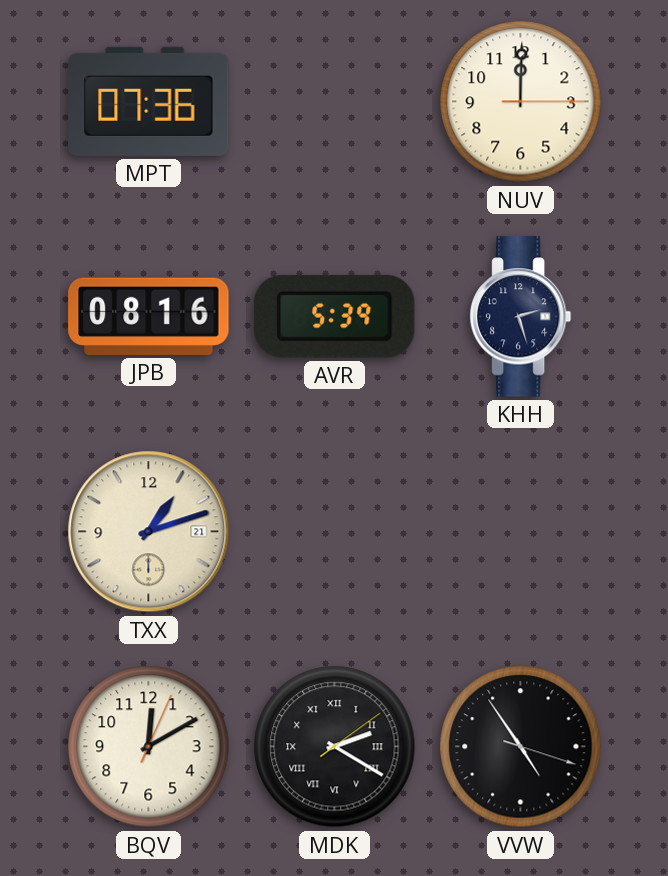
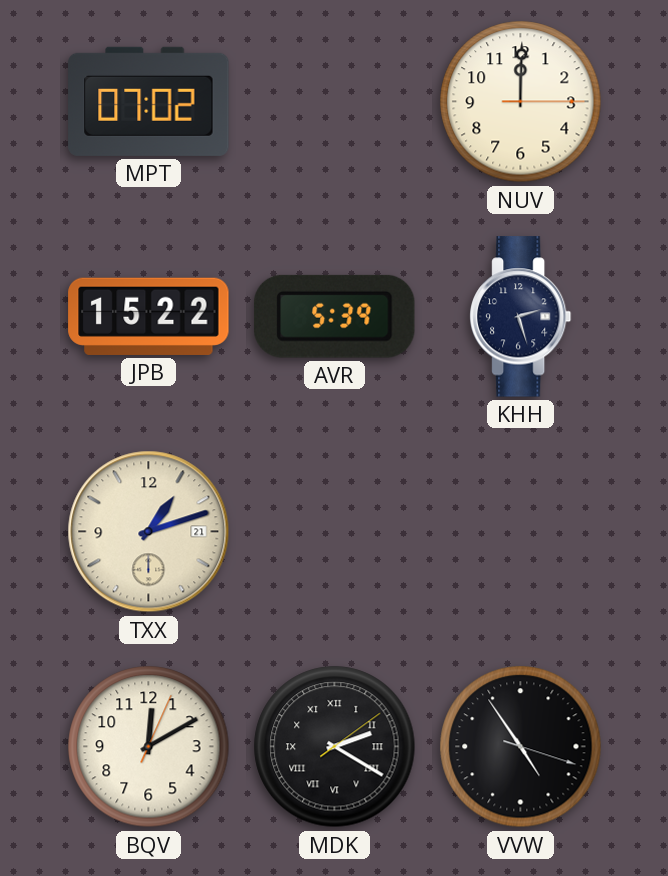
MPT: 07:36 -> 07:02
JPB: 08:16 -> 15:22
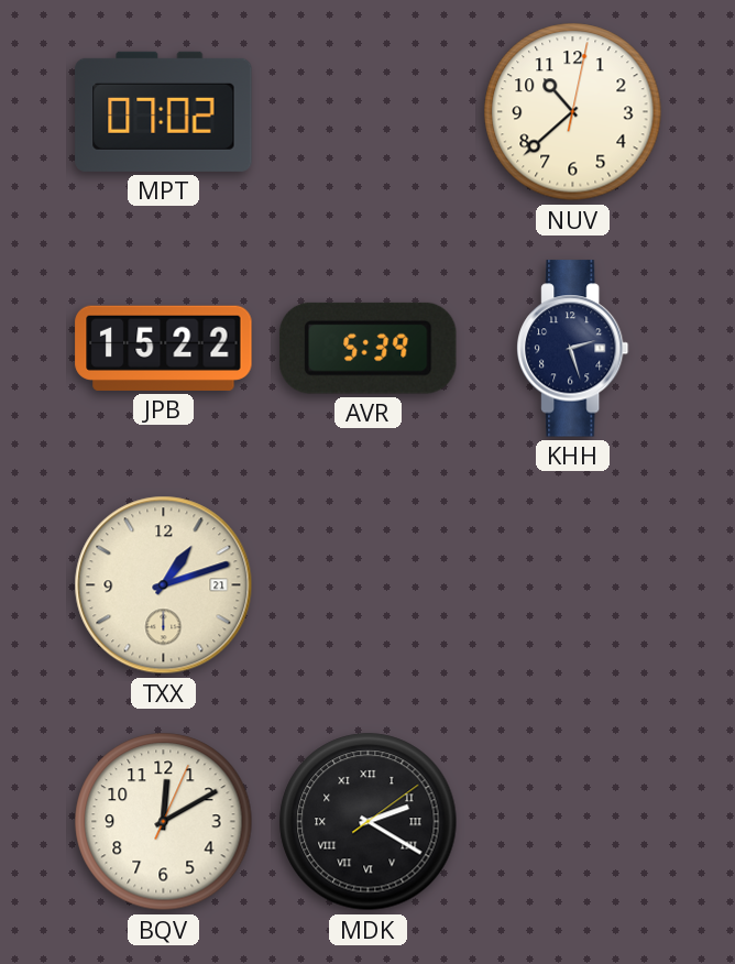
NUV: 12:00 -> 10:38
VVW: 4:54 -> none
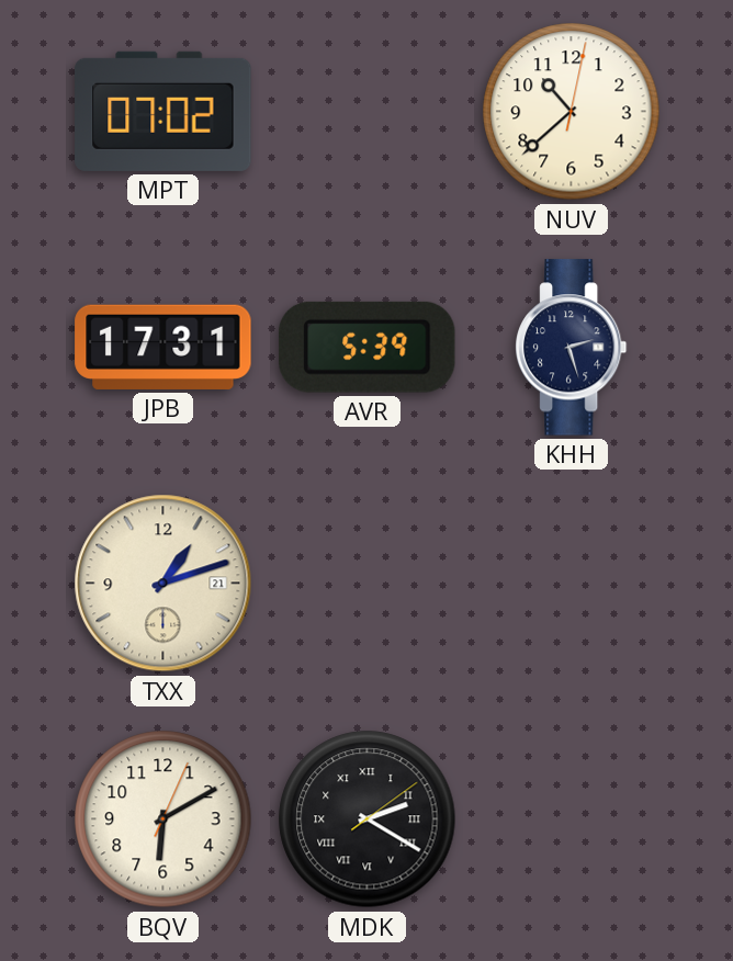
JPB: 15:22 -> 17:31
BQV: 12:10 -> 6:10
